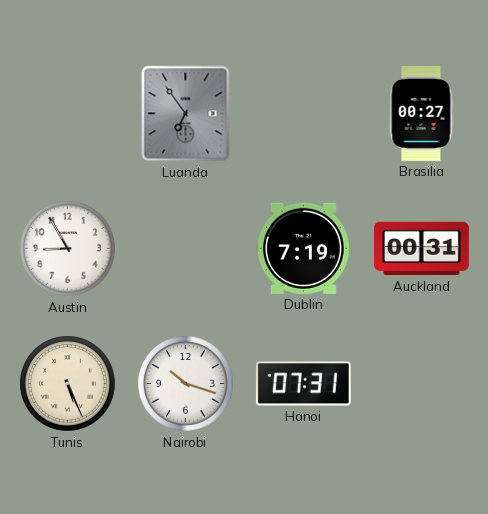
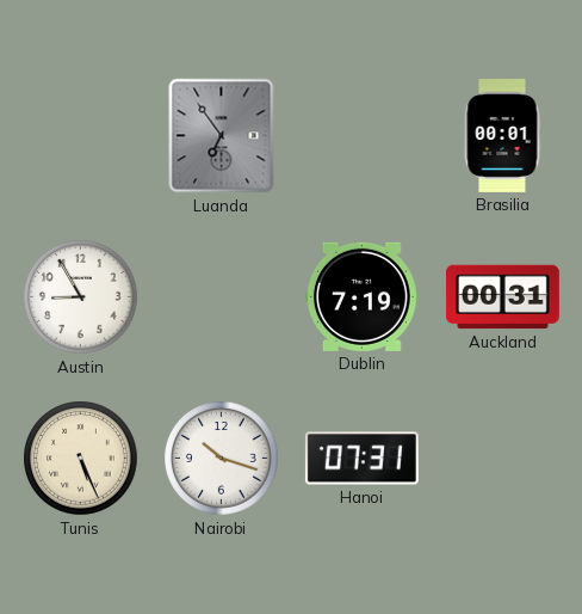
Brasilia: 00:27 -> 00:01
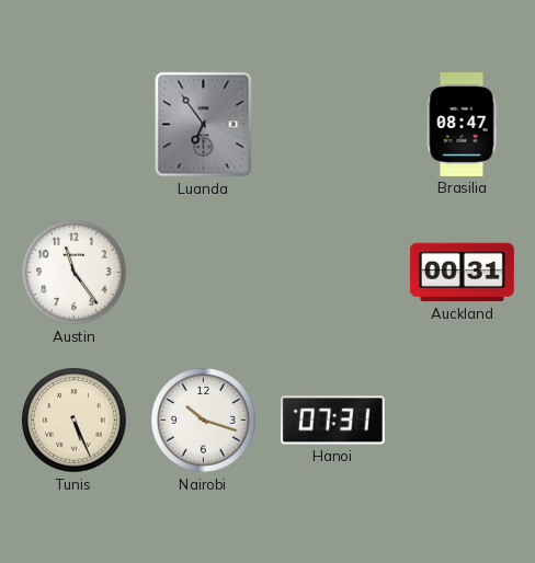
Brasilia: 00:01 -> 08:47
Austin: 8:55 -> 11:24
Dublin: 7:19 -> none
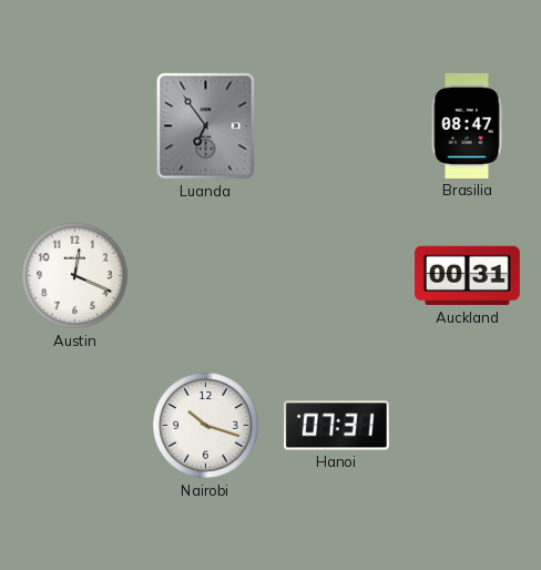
Austin: 11:24 -> 12:19
Tunis: 5:26 -> none
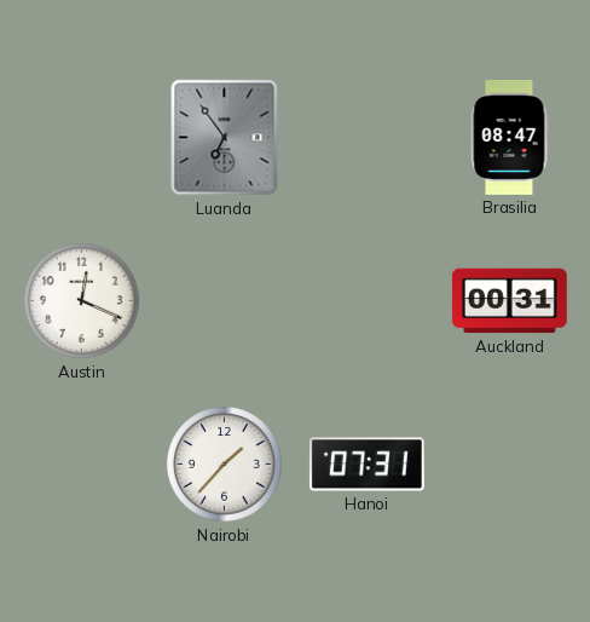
Nairobi: 10:18 -> 1:37
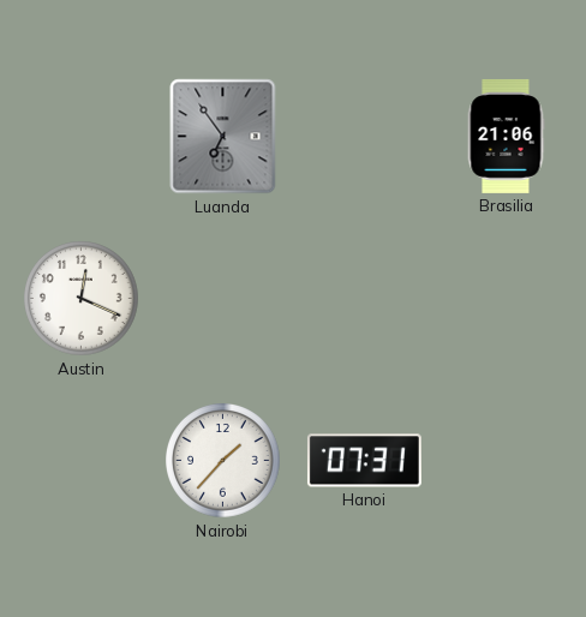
Brasilia: 08:47 -> 21:06
Auckland: 00:31 -> none
